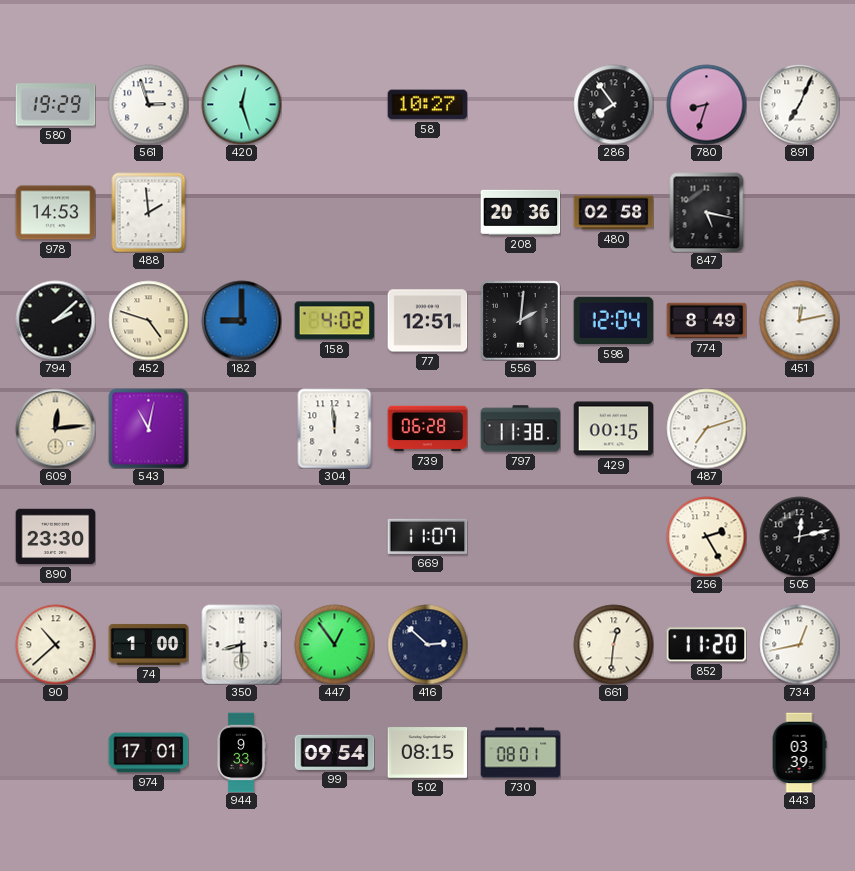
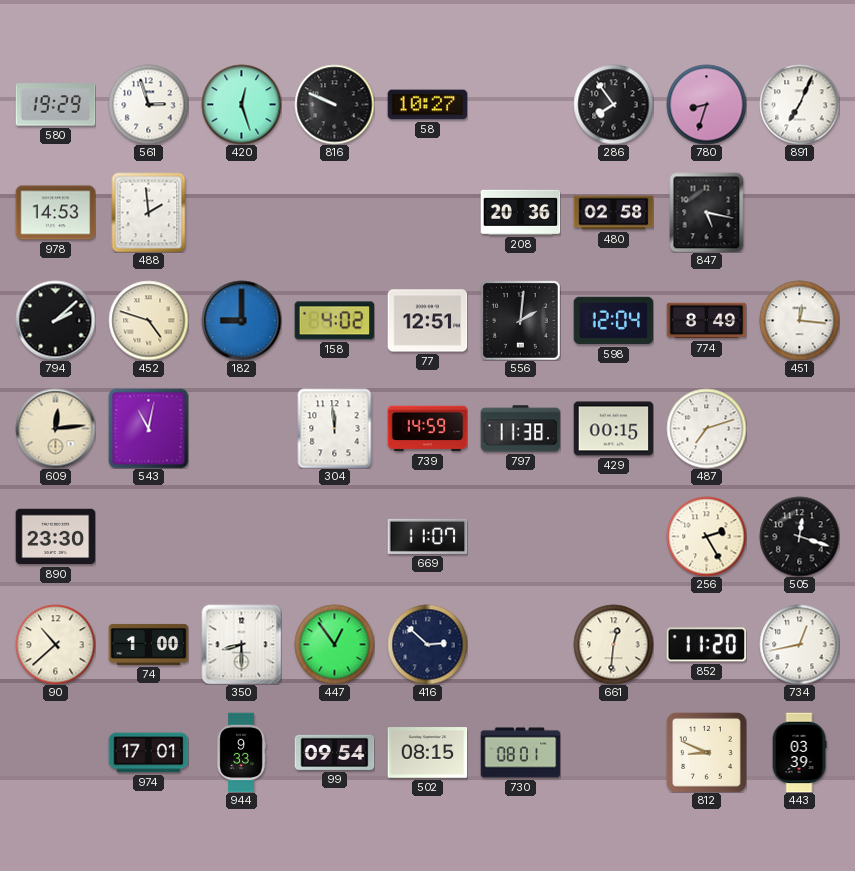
816: none -> 9:49
451: 12:13 -> 12:16
739: 06:28 -> 14:59
505: 12:13 -> 12:18
812: none -> 8:49
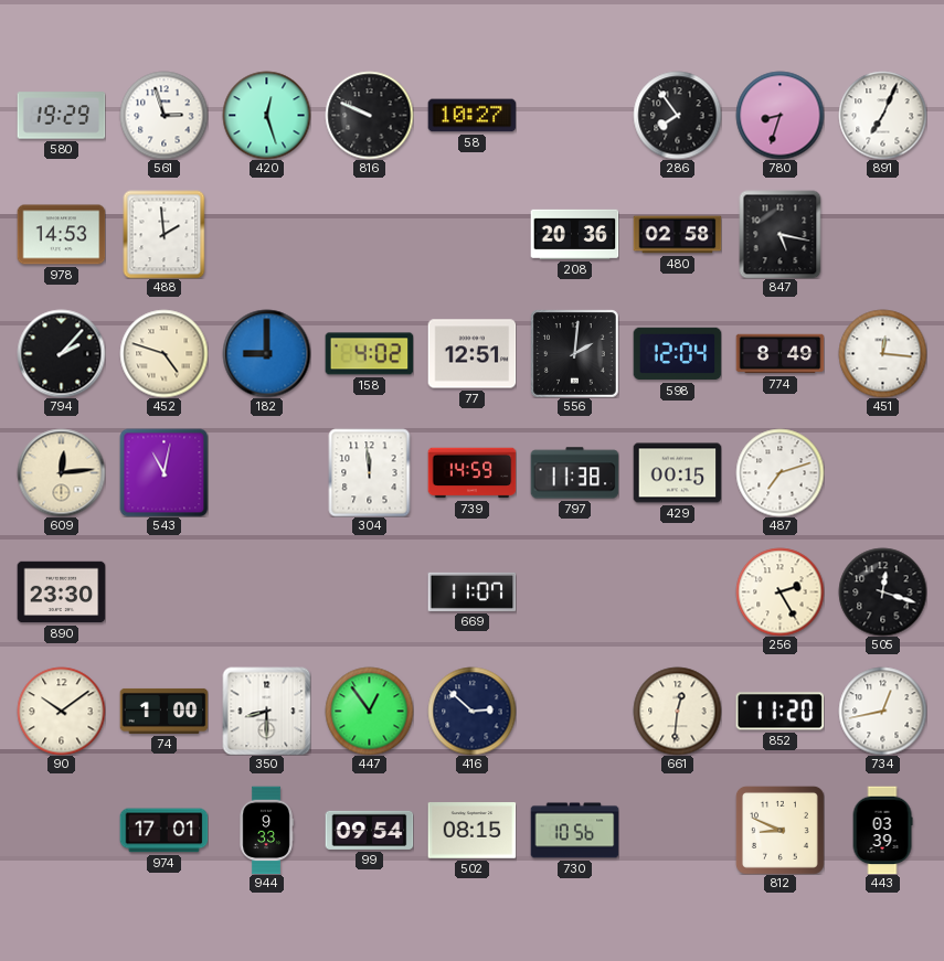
794: 2:08 -> 2:07
90: 10:38 -> 10:09
730: 08:01 -> 10:56
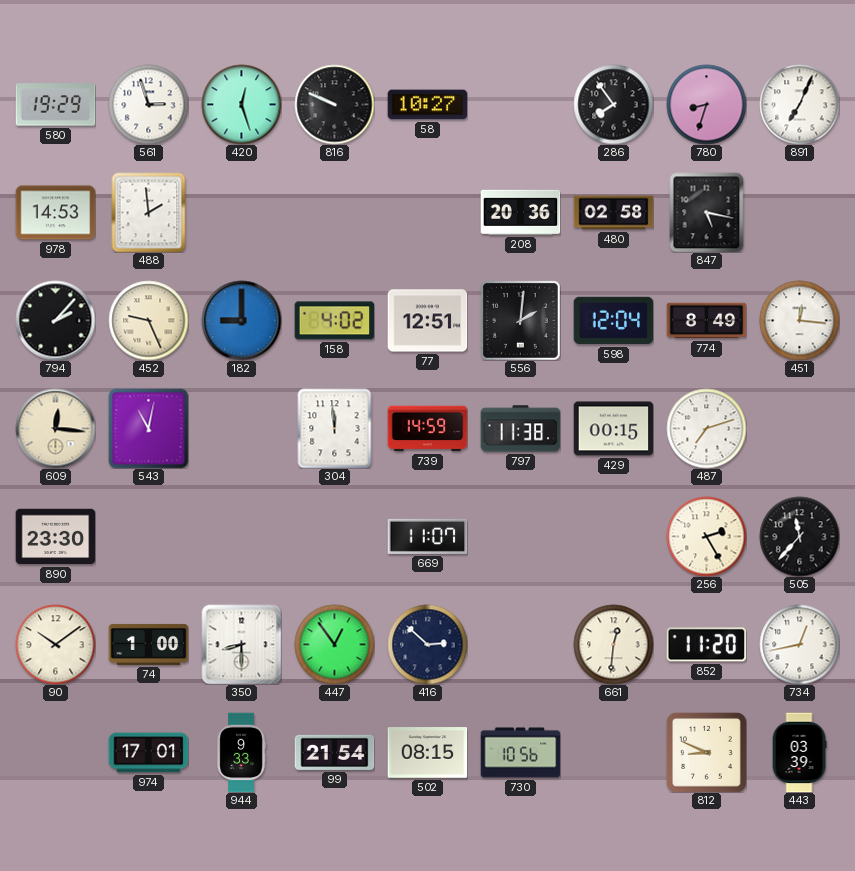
452: 4:48 -> 9:26
609: 12:14 -> 12:16
505: 12:18 -> 11:37
99: 09:54 -> 21:54
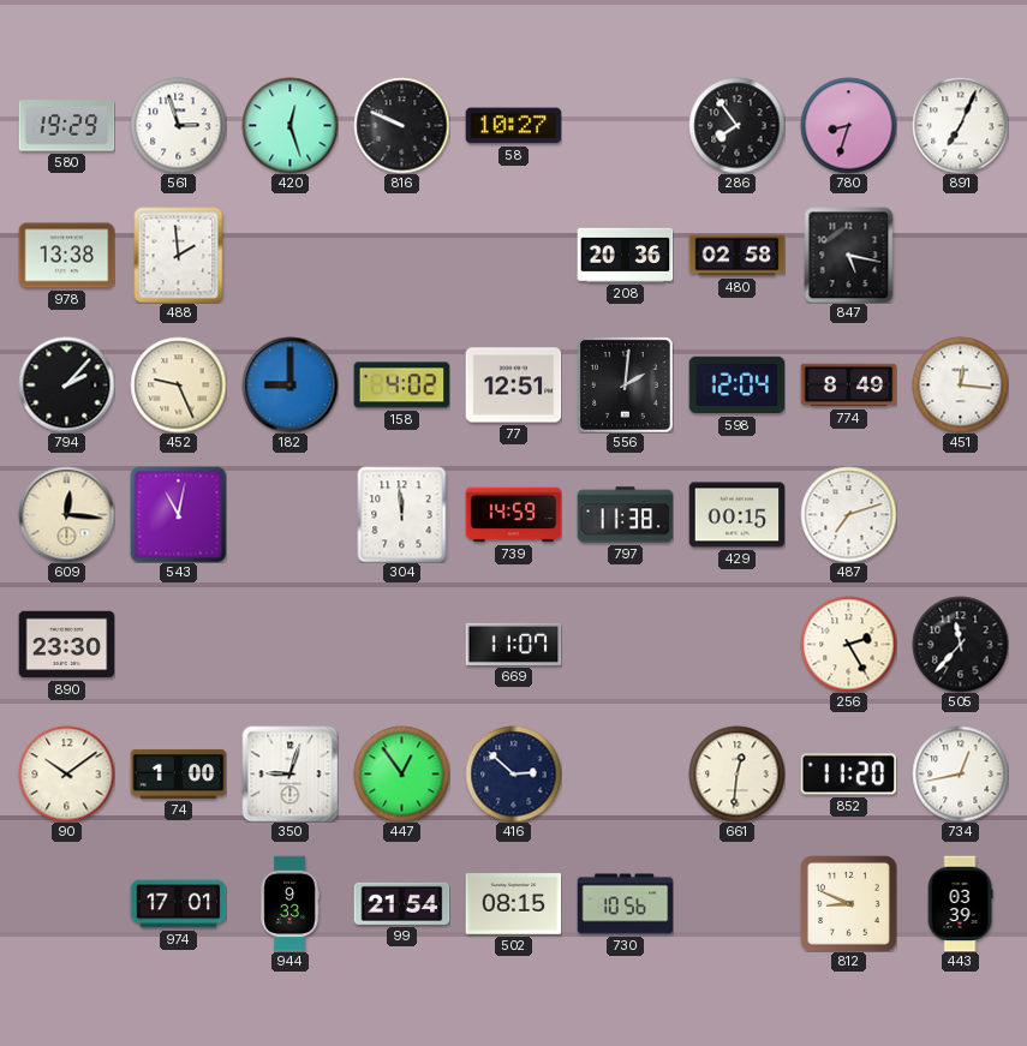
978: 14:53 -> 13:38
350: 8:30 -> 9:03
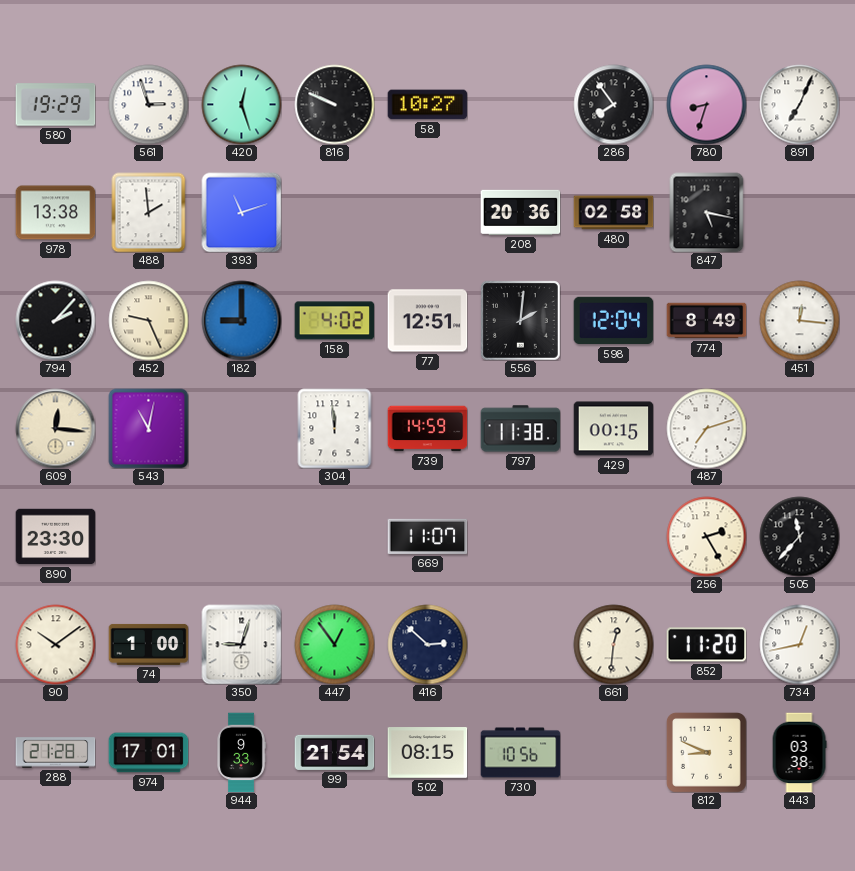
393: none -> 11:12
288: none -> 21:28
443: 03:39 -> 03:38
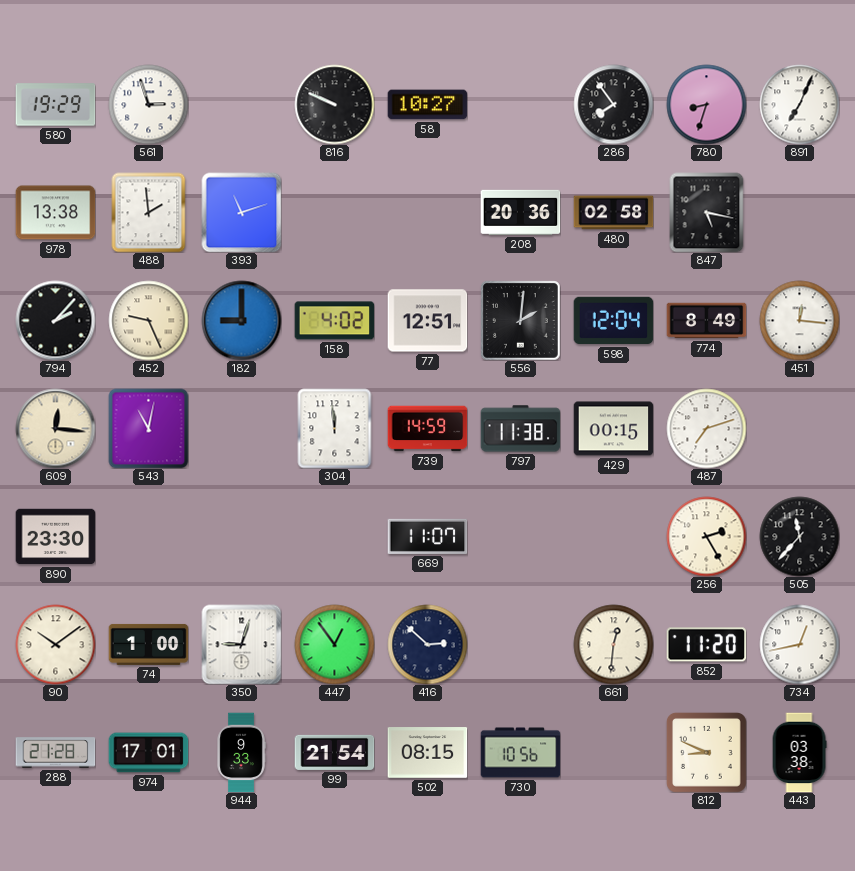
420: 12:27 -> none
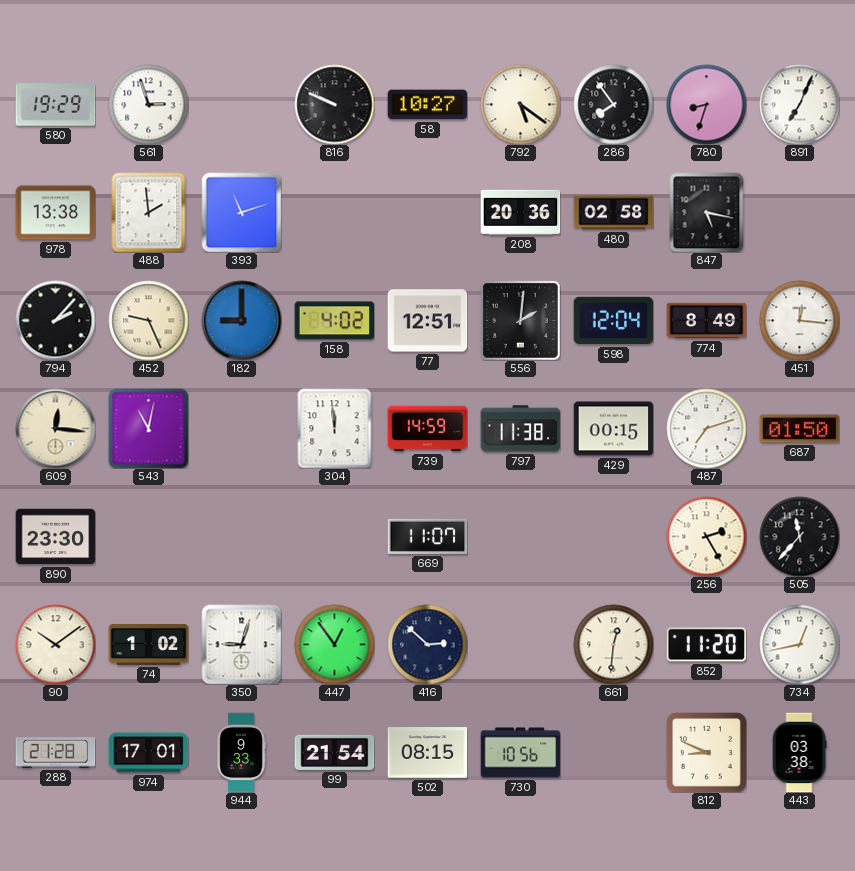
792: none -> 5:21
687: none -> 01:50
74: 1:00 -> 1:02
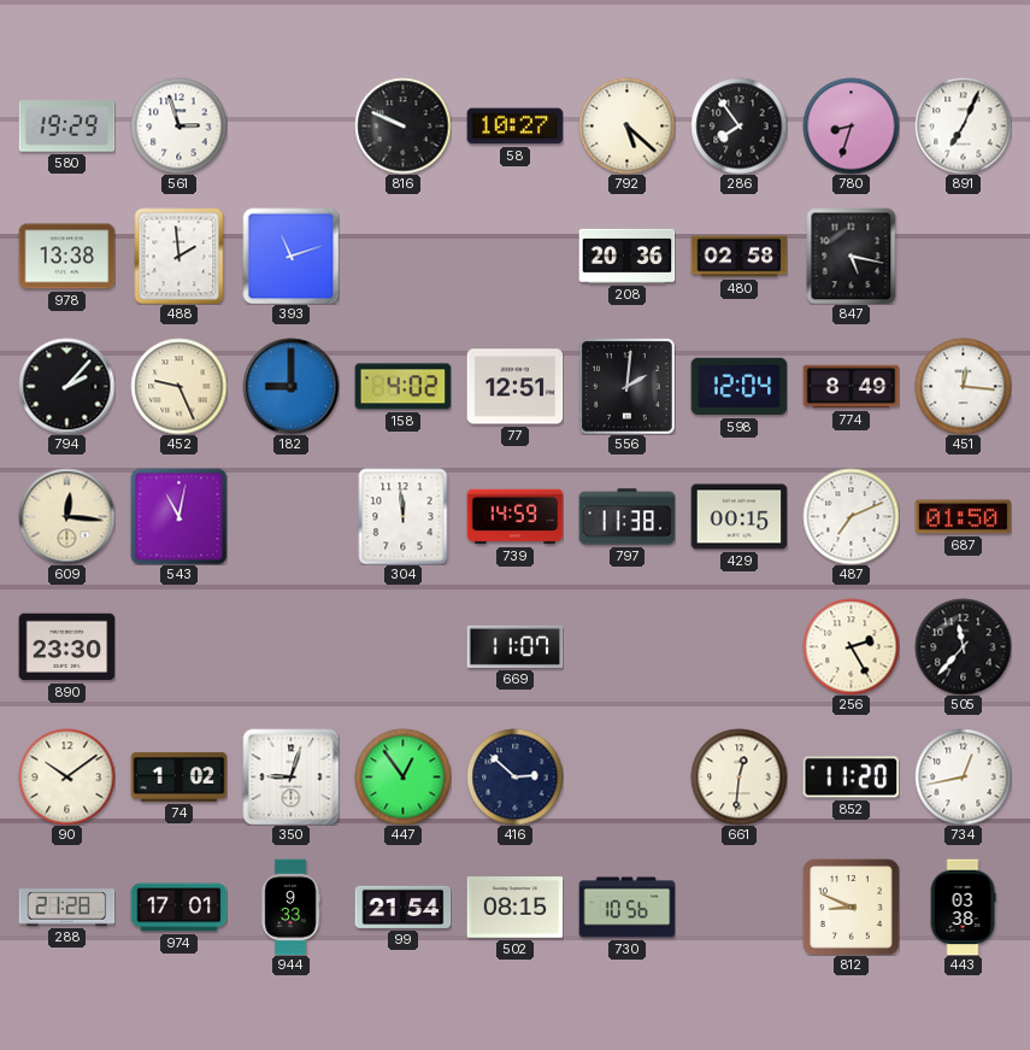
792: 5:21 -> 5:22
487: 7:12 -> 7:11
